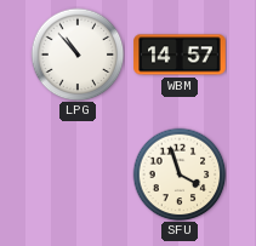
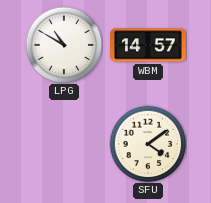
LPG: 10:53 -> 10:50
SFU: 3:57 -> 4:09
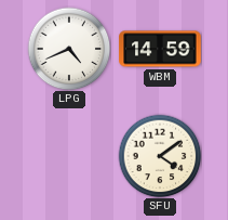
LPG: 10:50 -> 4:41
WBM: 14:57 -> 14:59
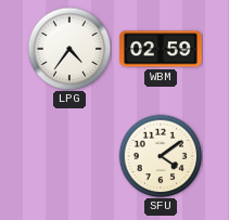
LPG: 4:41 -> 4:36
WBM: 14:59 -> 02:59
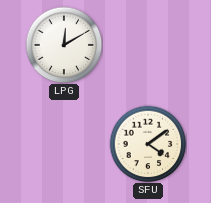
LPG: 4:36 -> 12:10
WBM: 02:59 -> none
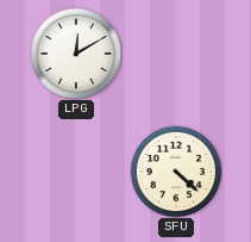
SFU: 4:09 -> 4:22
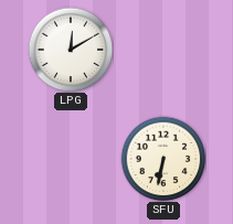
SFU: 4:22 -> 6:32
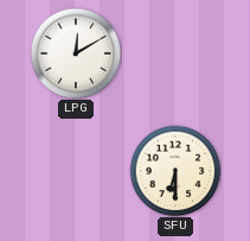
SFU: 6:32 -> 6:30
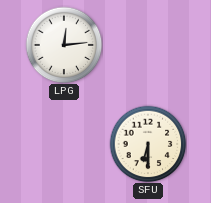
LPG: 12:10 -> 12:14
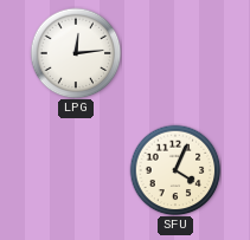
SFU: 6:30 -> 4:04
